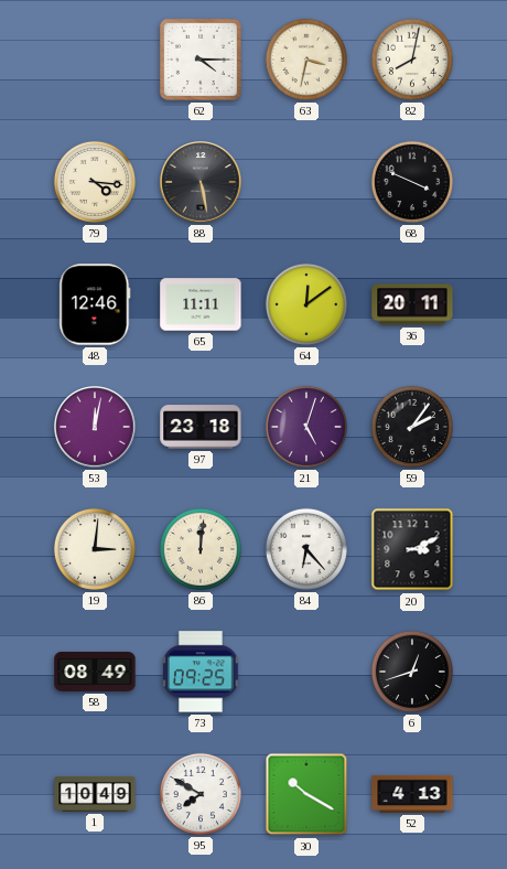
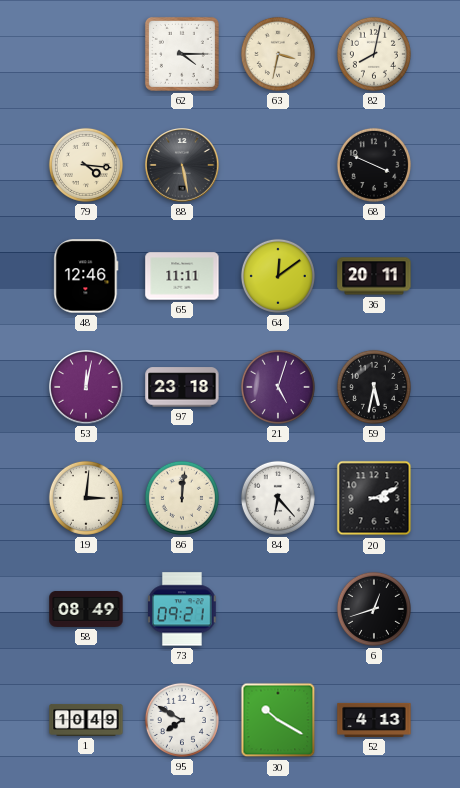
59: 2:06 -> 5:32
73: 09:25 -> 09:21
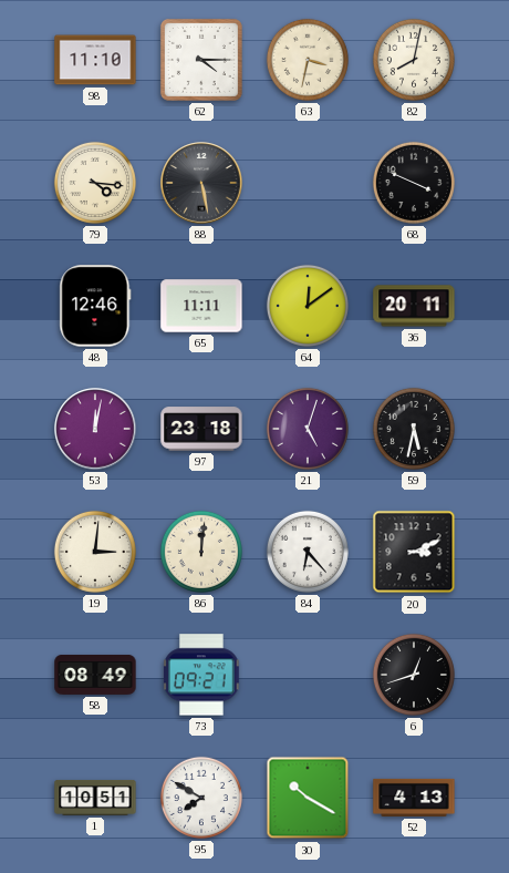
98: none -> 11:10
1: 10:49 -> 10:51
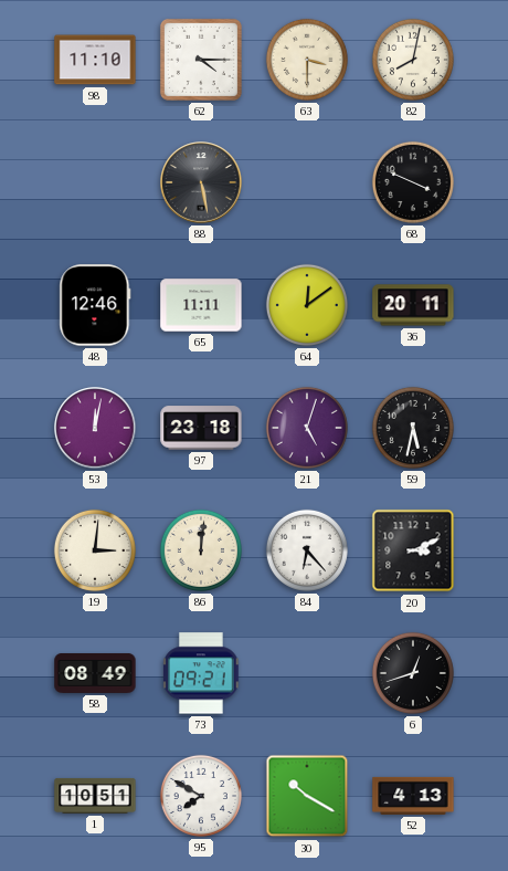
63: 3:32 -> 3:30
79: 4:16 -> none
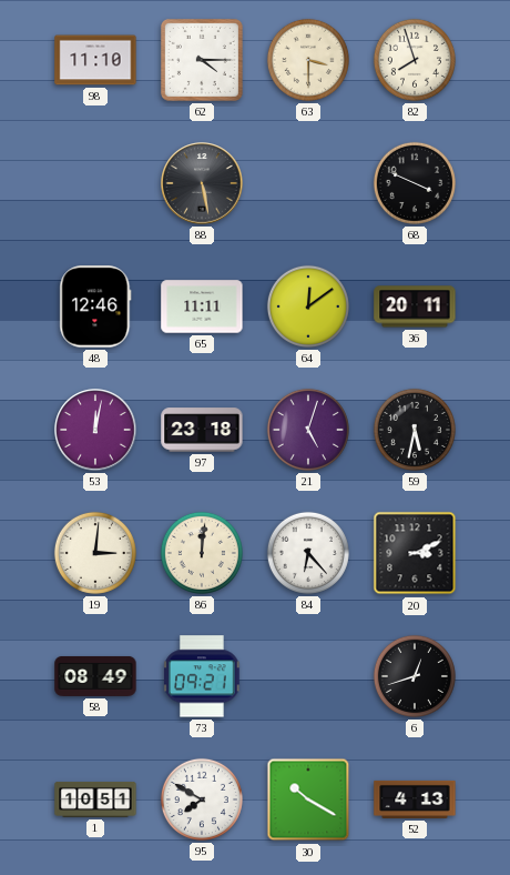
82: 8:02 -> 7:57
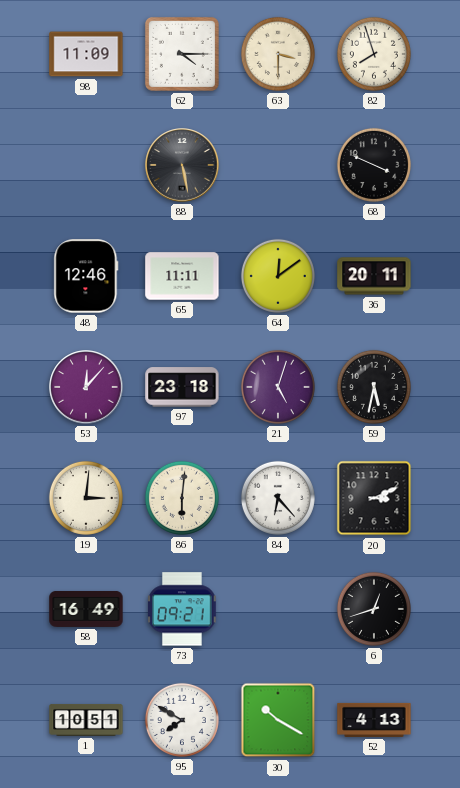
98: 11:10 -> 11:09
53: 12:02 -> 12:07
86: 12:01 -> 6:01
58: 08:49 -> 16:49
